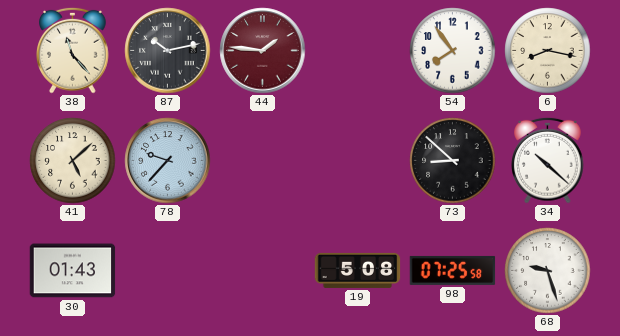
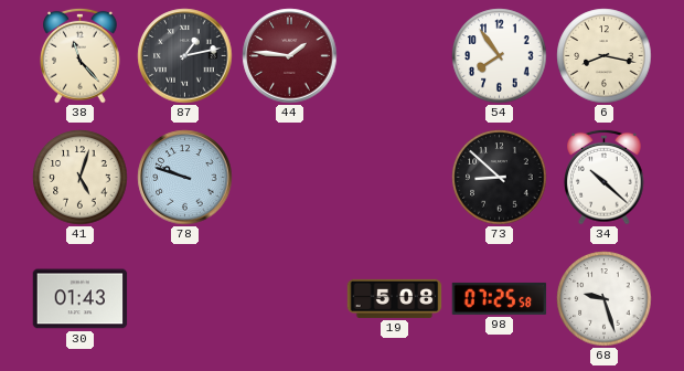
87: 10:13 -> 1:13
41: 5:08 -> 5:03
78: 9:37 -> 9:48
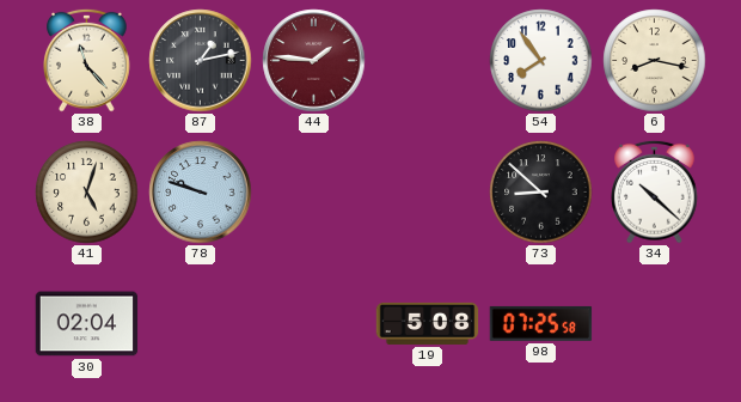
30: 01:43 -> 02:04
68: 9:27 -> none
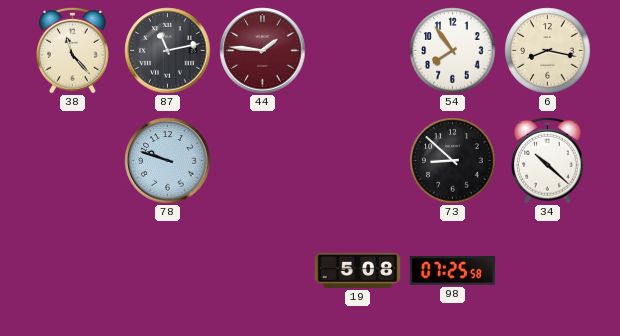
87: 1:13 -> 11:13
41: 5:03 -> none
30: 02:04 -> none
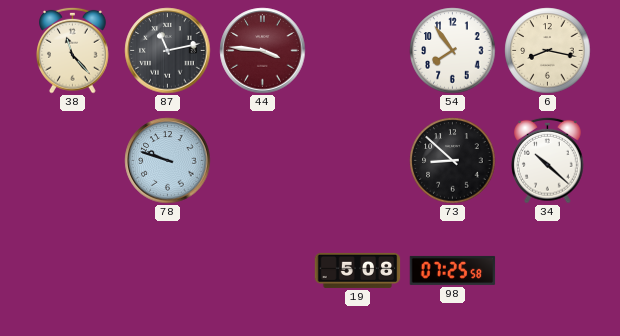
44: 1:46 -> 3:46
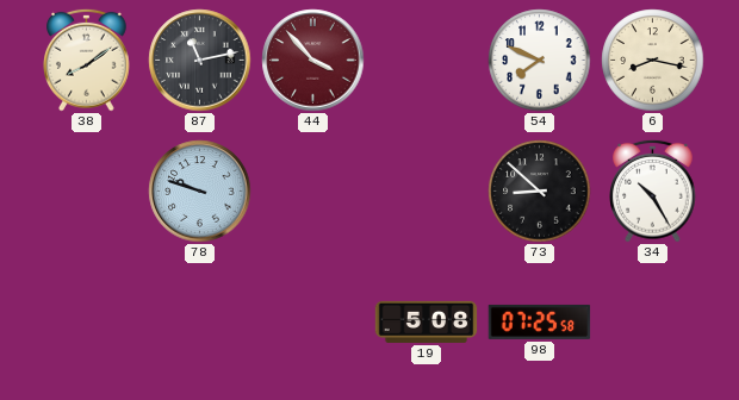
38: 11:23 -> 8:09
44: 3:46 -> 3:53
54: 7:54 -> 7:49
34: 10:22 -> 10:25
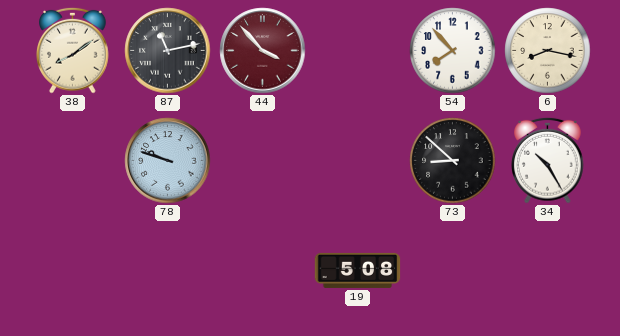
54: 7:49 -> 7:53
98: 07:25 -> none
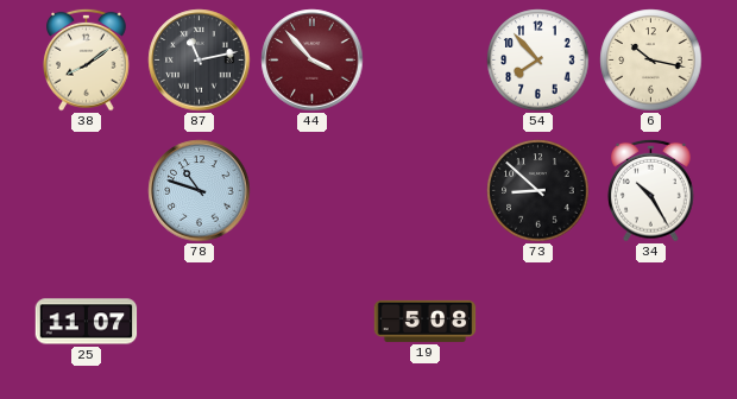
6: 8:17 -> 10:17
78: 9:48 -> 10:48
25: none -> 11:07
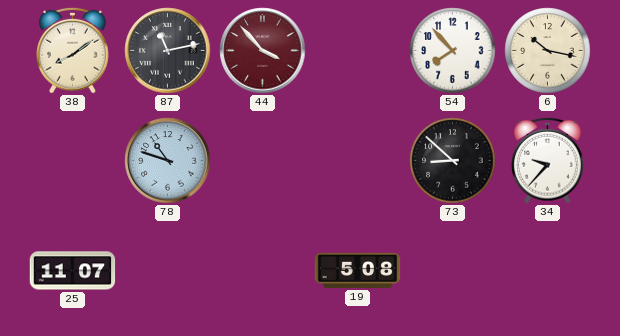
34: 10:25 -> 9:37
